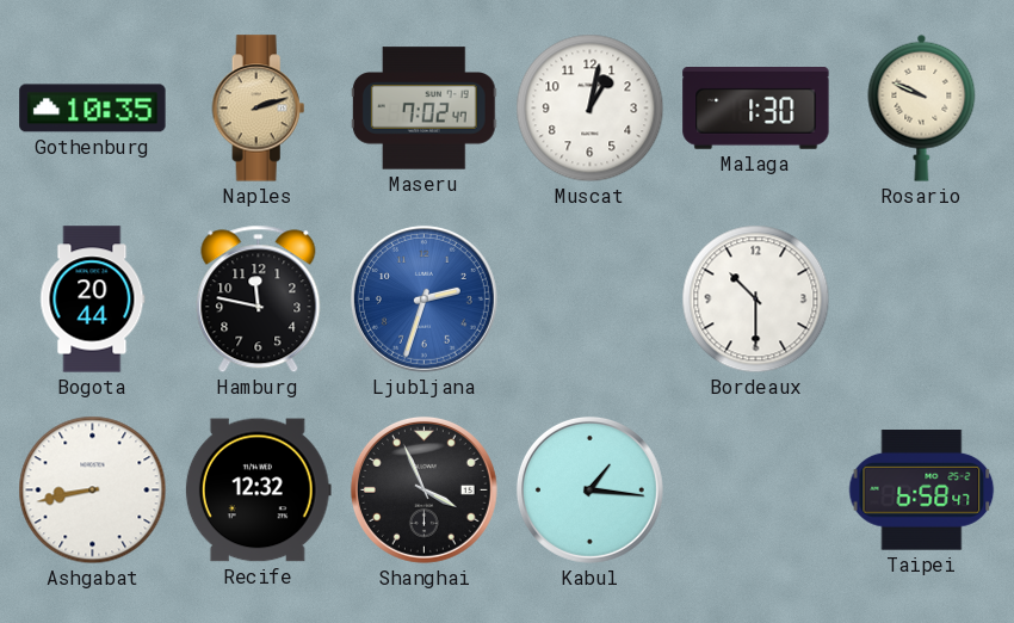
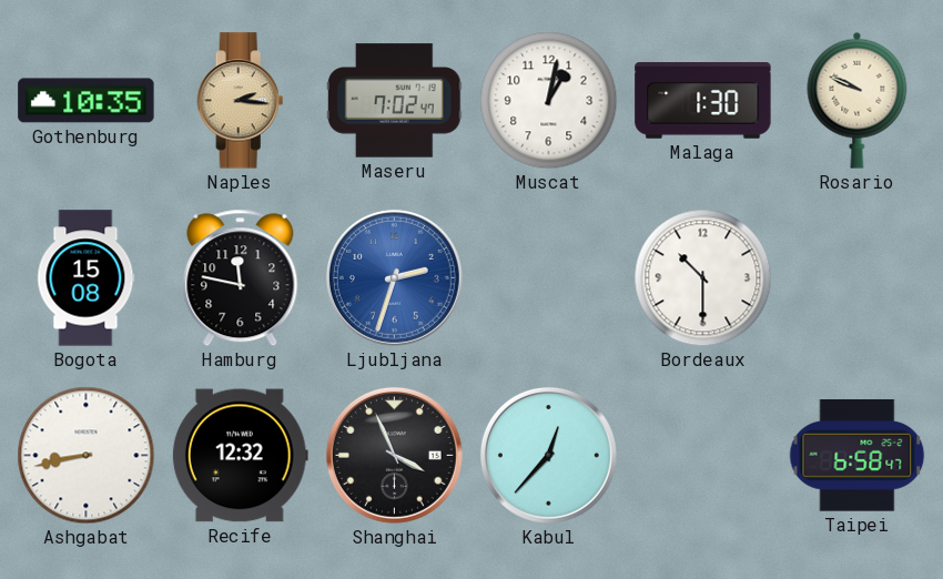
Naples: 2:12 -> 2:16
Bogota: 20:44 -> 15:08
Kabul: 1:16 -> 12:37
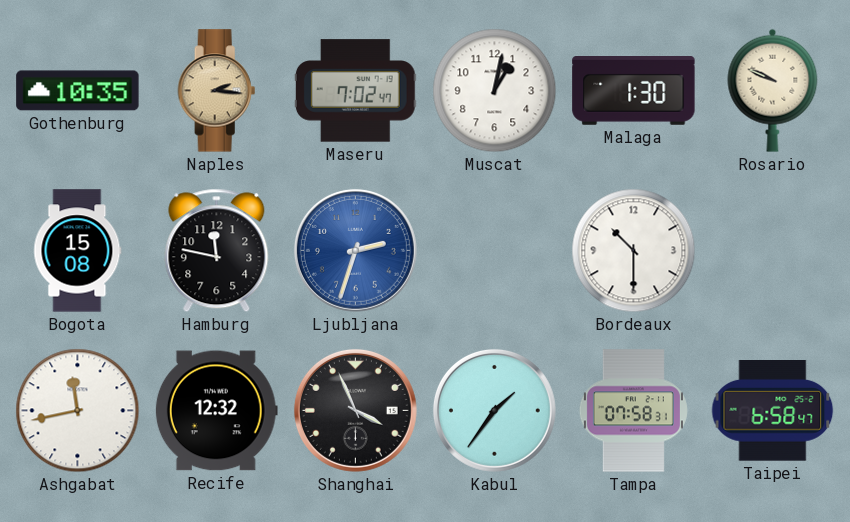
Ashgabat: 8:43 -> 11:43
Kabul: 12:37 -> 1:36
Tampa: none -> 07:58
